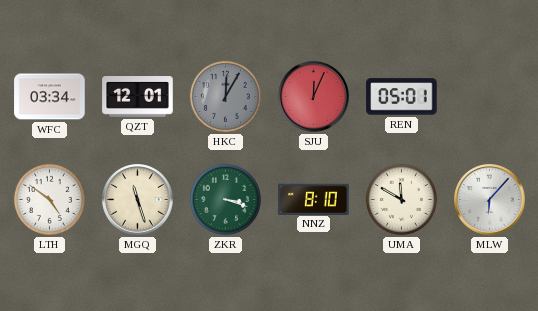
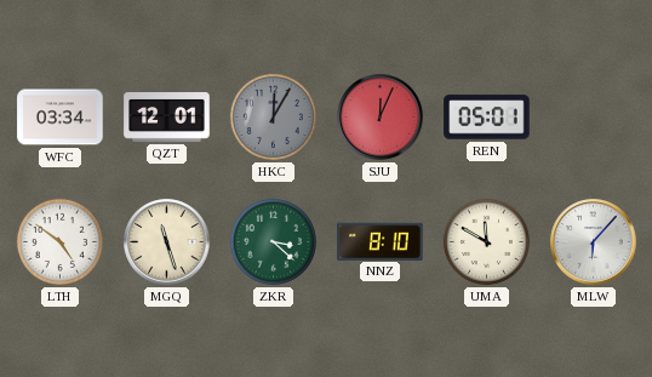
ZKR: 3:18 -> 3:22
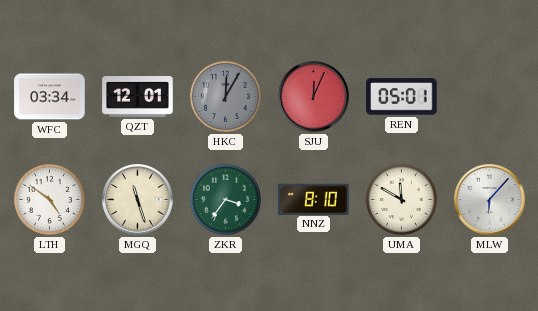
ZKR: 3:22 -> 3:36
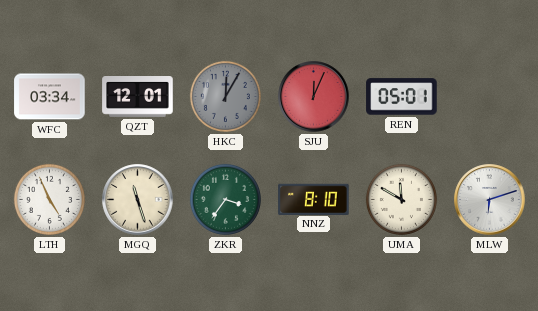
LTH: 4:51 -> 4:56
MLW: 6:07 -> 6:12
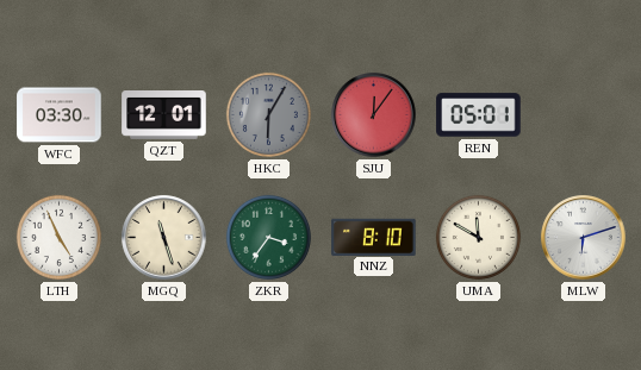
WFC: 03:34 -> 03:30
HKC: 12:05 -> 6:05
SJU: 12:04 -> 12:06
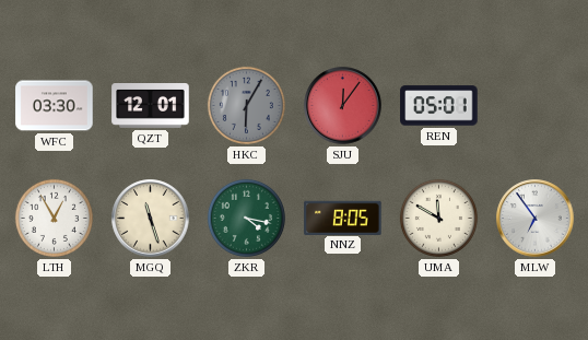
LTH: 4:56 -> 12:55
ZKR: 3:36 -> 4:17
NNZ: 8:10 -> 8:05
MLW: 6:12 -> 6:54
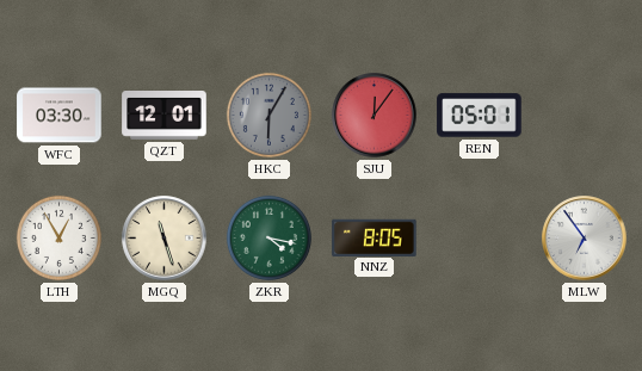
UMA: 11:50 -> none
